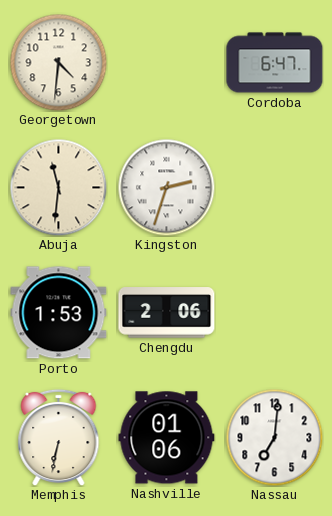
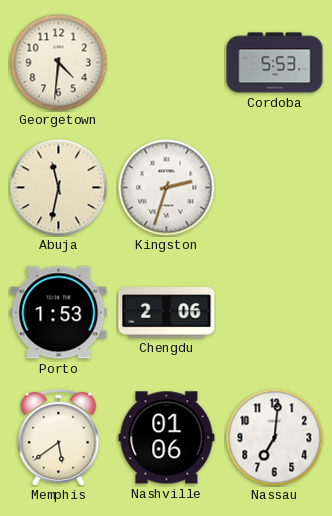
Cordoba: 6:47 -> 5:53
Abuja: 11:31 -> 11:32
Memphis: 6:32 -> 5:39
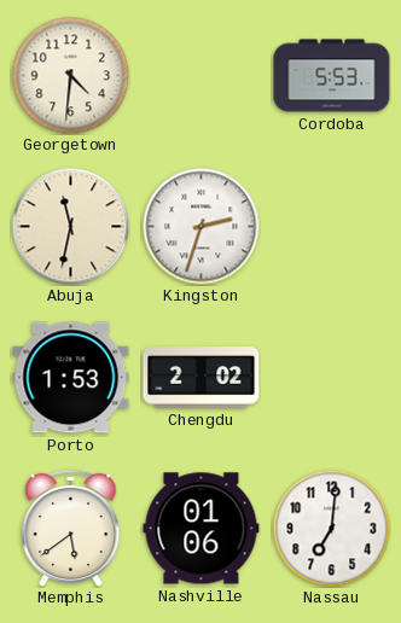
Chengdu: 2:06 -> 2:02
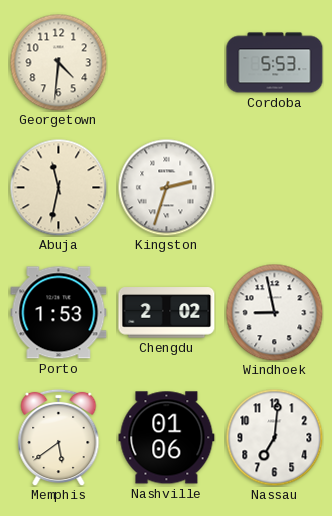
Windhoek: none -> 8:58
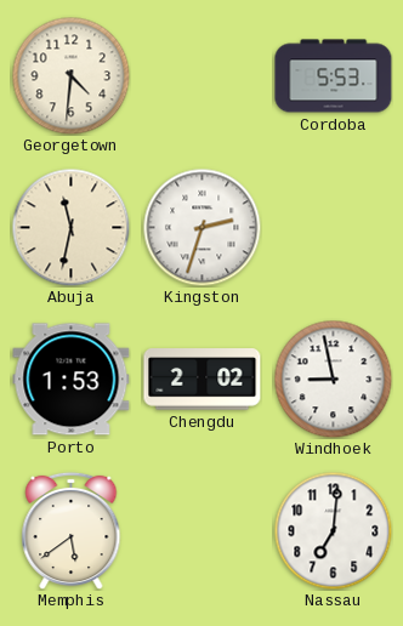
Nashville: 01:06 -> none
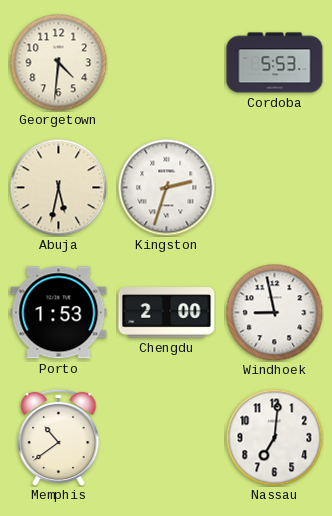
Abuja: 11:32 -> 5:32
Chengdu: 2:02 -> 2:00
Memphis: 5:39 -> 10:39
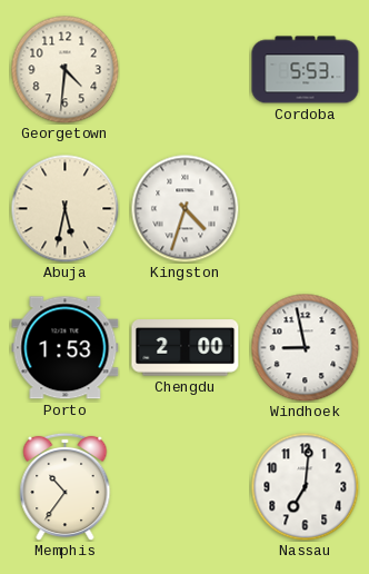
Kingston: 2:33 -> 4:33
Memphis: 10:39 -> 10:36
